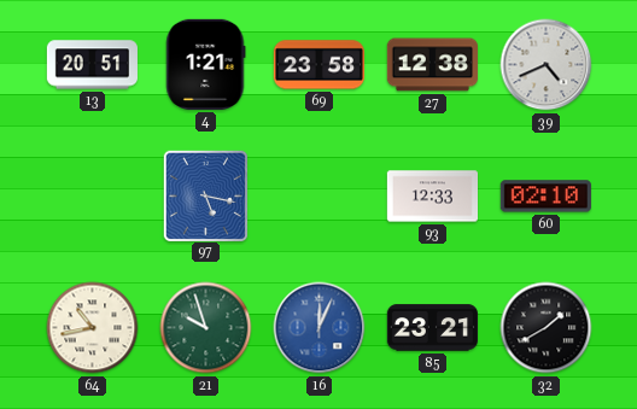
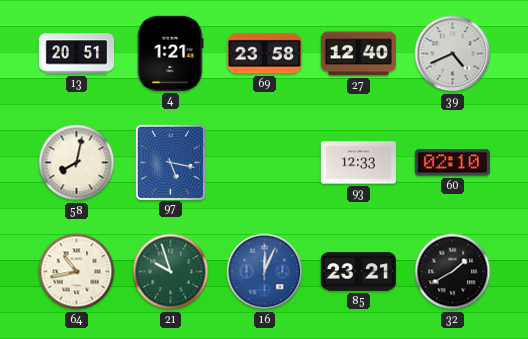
27: 12:38 -> 12:40
58: none -> 8:02
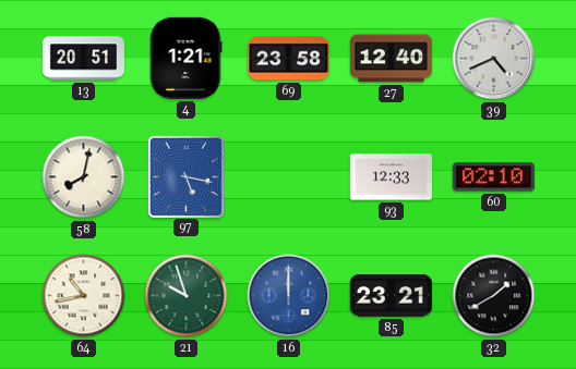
16: 12:04 -> 12:00
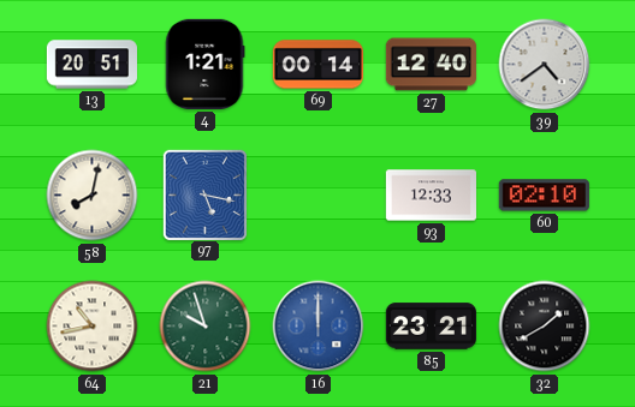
69: 23:58 -> 00:14
39: 4:41 -> 4:39
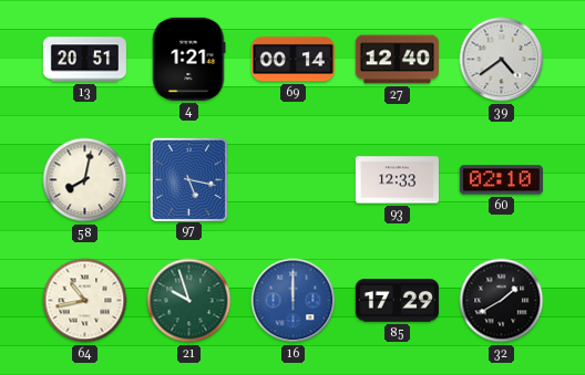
85: 23:21 -> 17:29
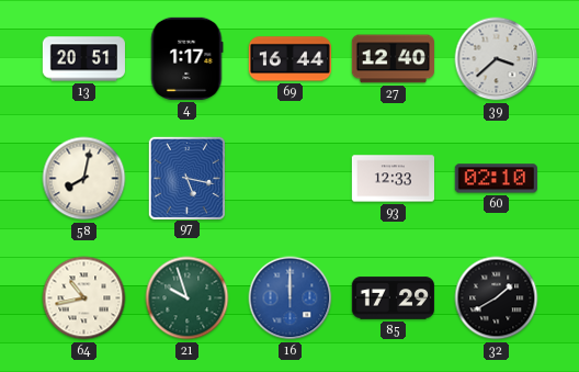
4: 1:21 -> 1:17
69: 00:14 -> 16:44
39: 4:39 -> 3:38
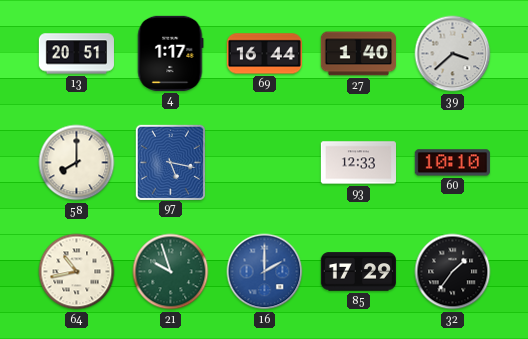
27: 12:40 -> 1:40
58: 8:02 -> 8:00
60: 02:10 -> 10:10
16: 12:00 -> 2:00
32: 1:40 -> 1:36
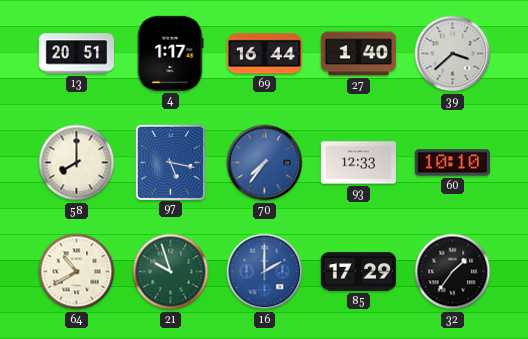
70: none -> 7:36
64: 10:43 -> 10:40
